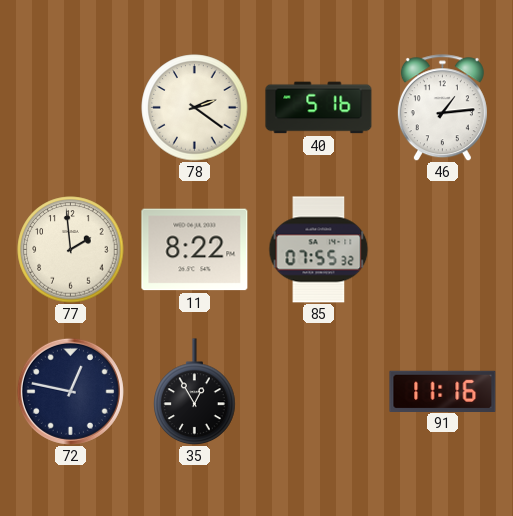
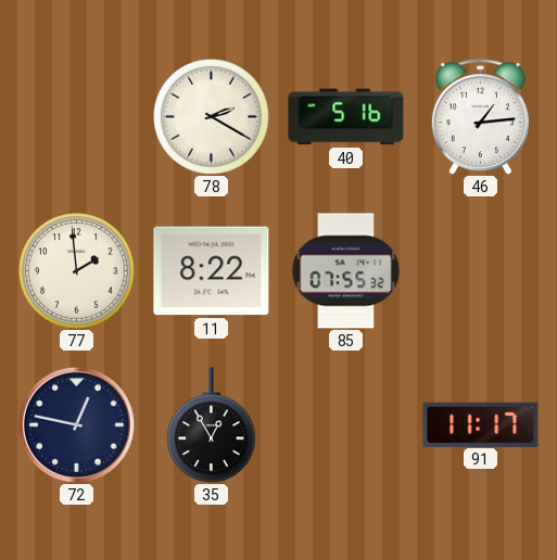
78: 2:21 -> 2:20
91: 11:16 -> 11:17
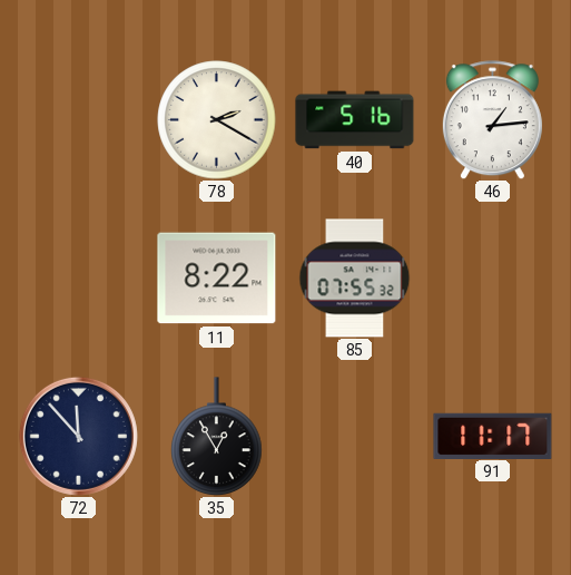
77: 1:59 -> none
72: 12:47 -> 11:53
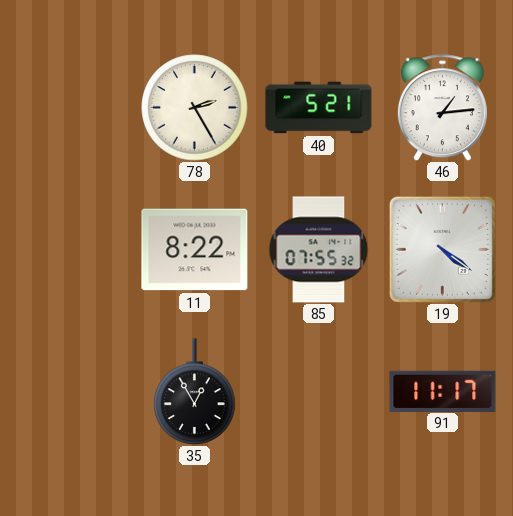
78: 2:20 -> 2:25
40: 5:16 -> 5:21
19: none -> 4:21
72: 11:53 -> none
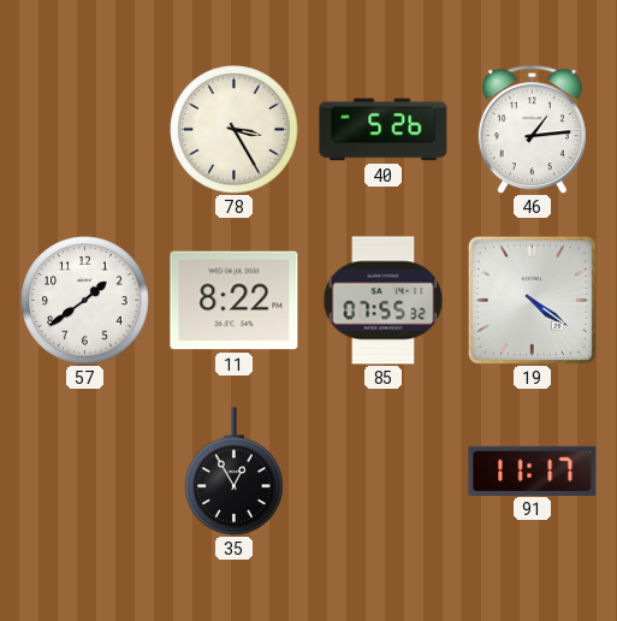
78: 2:25 -> 3:25
40: 5:21 -> 5:26
57: none -> 1:39
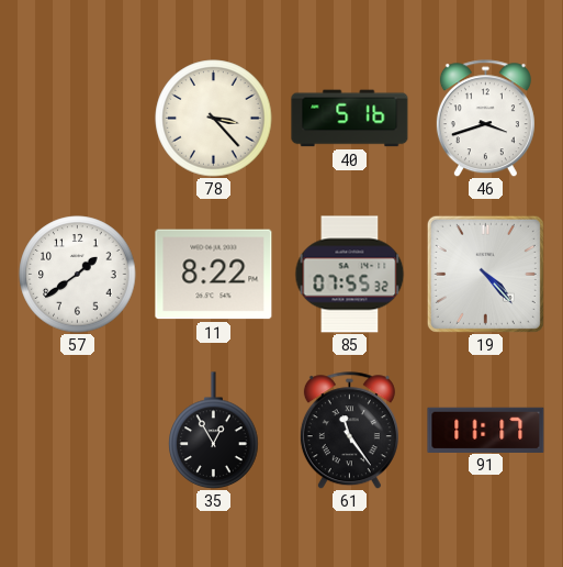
78: 3:25 -> 3:23
40: 5:26 -> 5:16
46: 1:14 -> 3:42
19: 4:21 -> 4:23
61: none -> 11:24
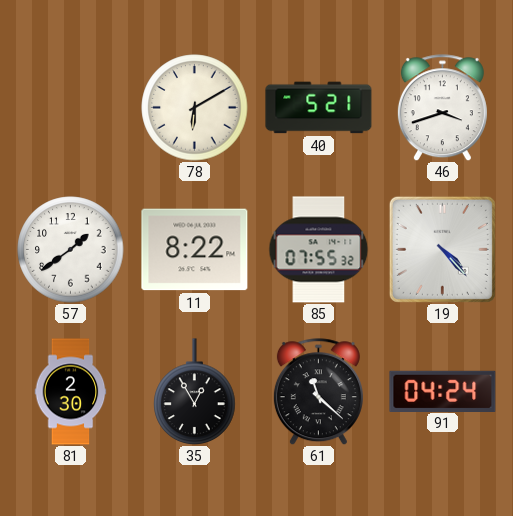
78: 3:23 -> 6:10
40: 5:16 -> 5:21
81: none -> 2:30
61: 11:24 -> 11:22
91: 11:17 -> 04:24
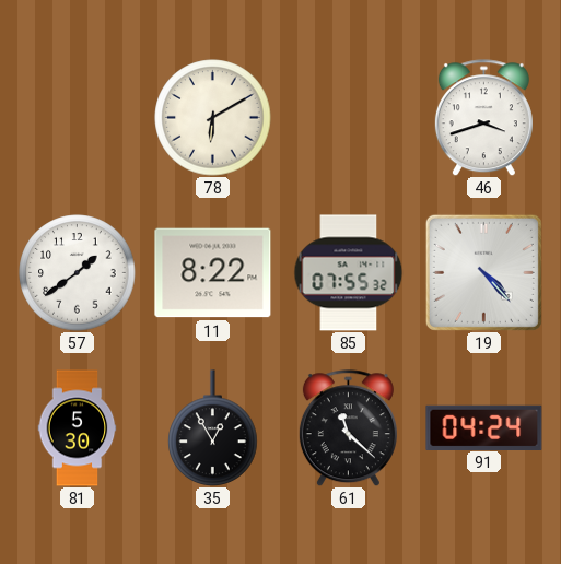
40: 5:21 -> none
81: 2:30 -> 5:30
